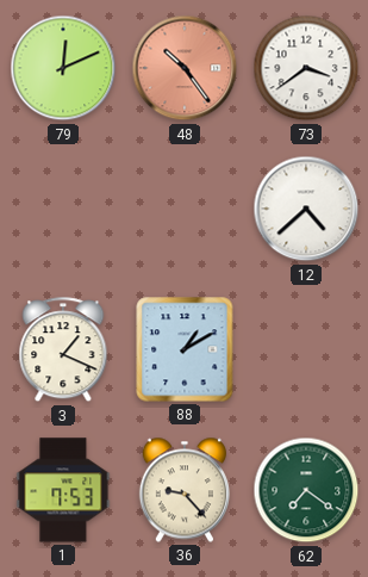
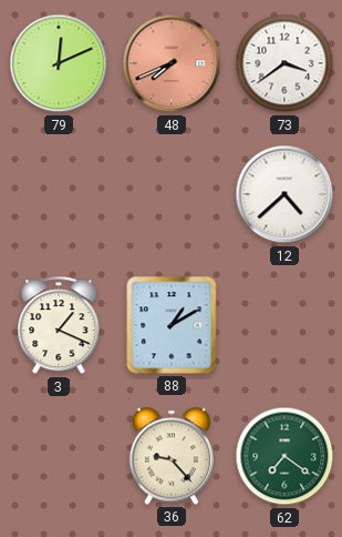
48: 10:24 -> 7:41
1: 7:53 -> none
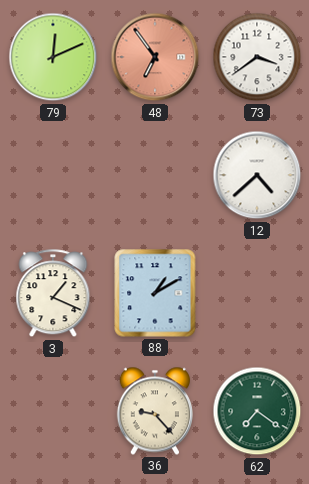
48: 7:41 -> 6:54
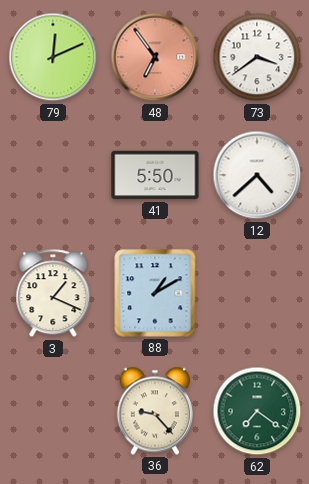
41: none -> 5:50
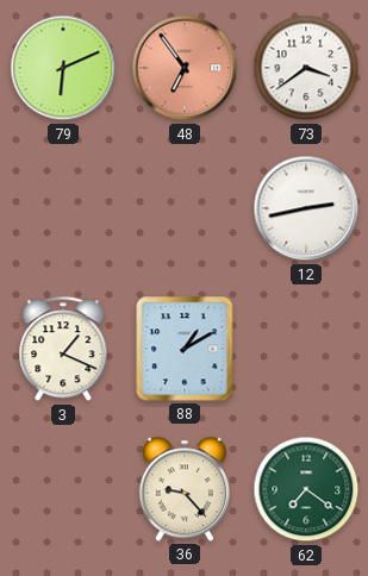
79: 12:11 -> 6:11
41: 5:50 -> none
12: 4:38 -> 2:43
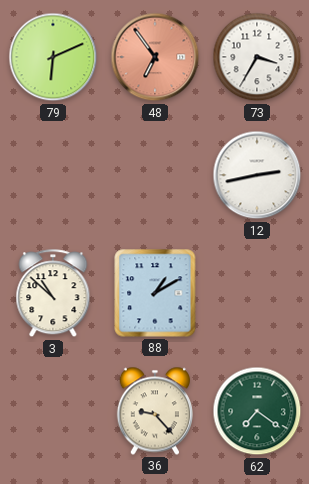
73: 3:39 -> 3:35
3: 1:19 -> 10:52
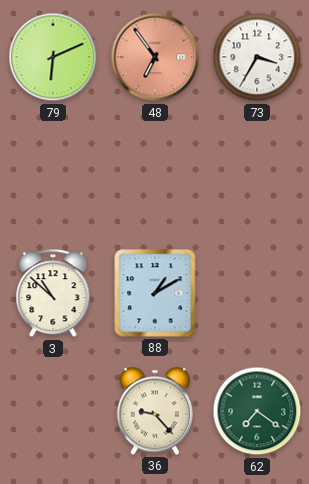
12: 2:43 -> none
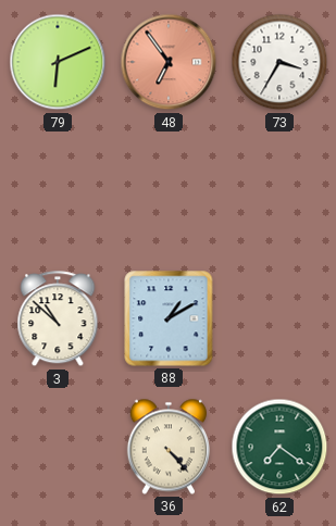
36: 9:23 -> 4:23
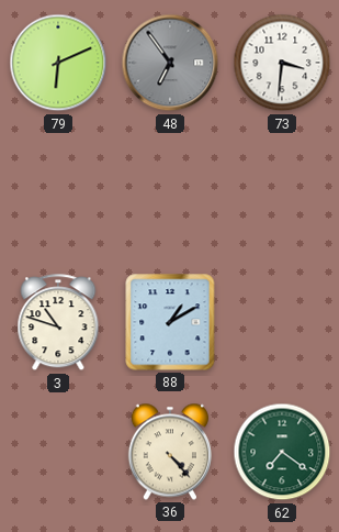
48 dial: salmon -> grey
73: 3:35 -> 3:31
3: 10:52 -> 10:48
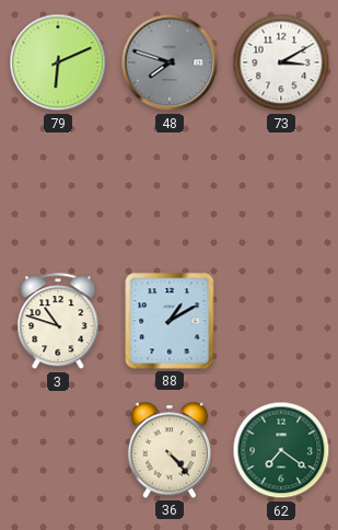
48: 6:54 -> 7:48
73: 3:31 -> 3:10
